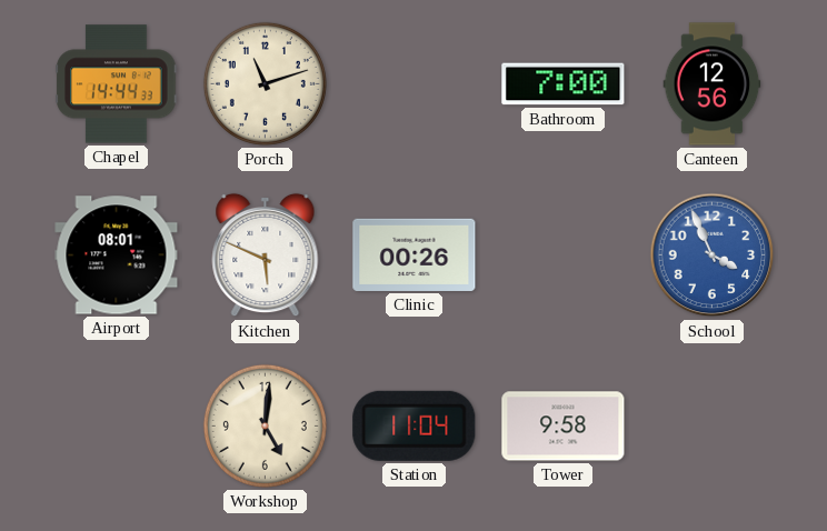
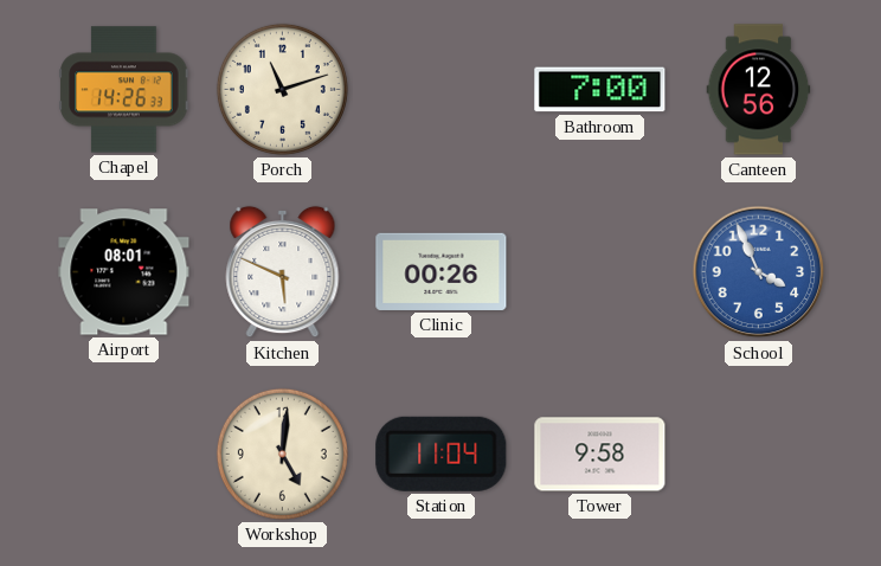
Chapel: 14:44 -> 14:26
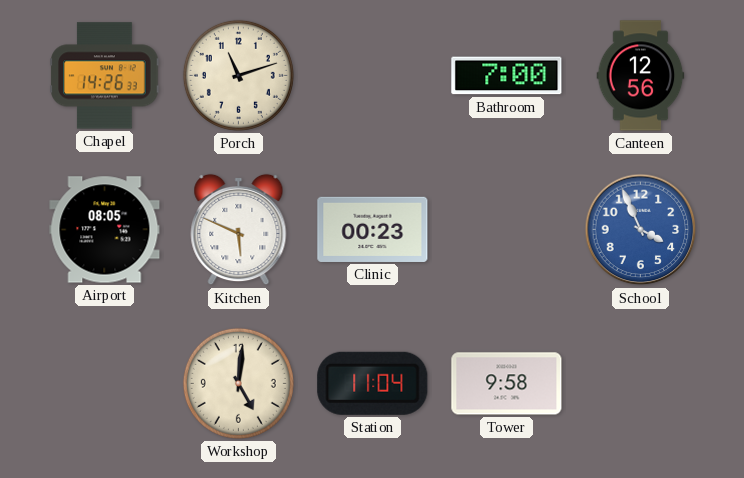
Airport: 08:01 -> 08:05
Clinic: 00:26 -> 00:23
